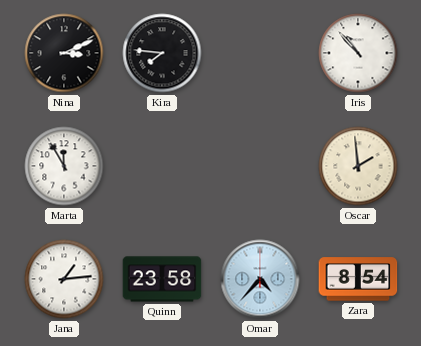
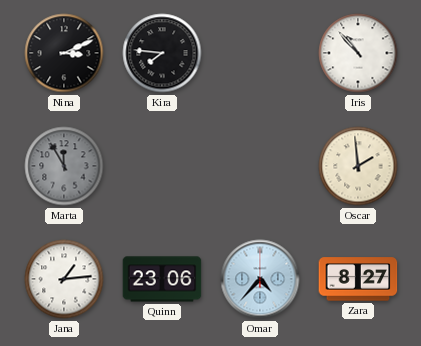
Marta dial: white -> grey
Quinn: 23:58 -> 23:06
Zara: 8:54 -> 8:27
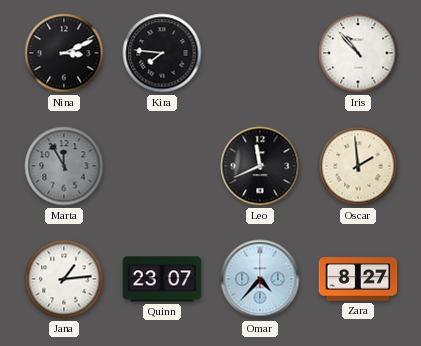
Leo: none -> 11:41
Quinn: 23:06 -> 23:07
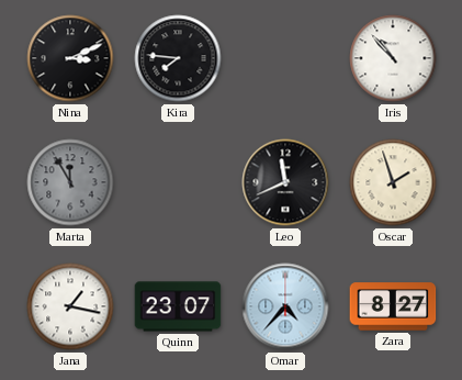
Oscar: 1:59 -> 1:57
Jana: 1:14 -> 1:17
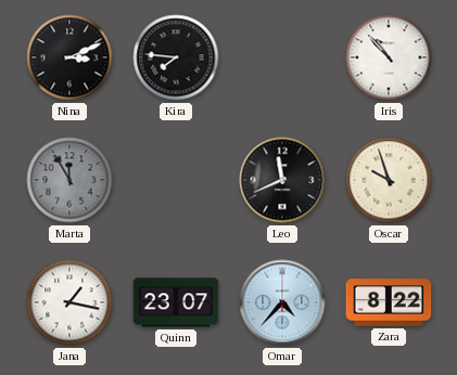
Oscar: 1:57 -> 9:57
Zara: 8:27 -> 8:22
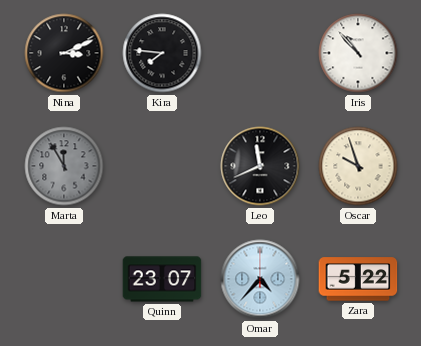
Jana: 1:17 -> none
Zara: 8:22 -> 5:22
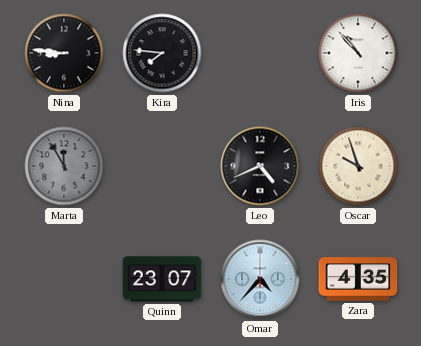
Nina: 3:11 -> 8:46
Leo: 11:41 -> 4:41
Zara: 5:22 -> 4:35
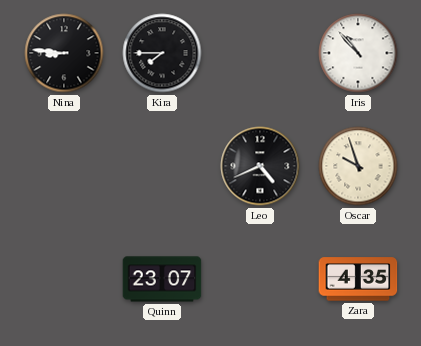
Kira: 7:46 -> 7:45
Marta: 11:55 -> none
Omar: 4:37 -> none
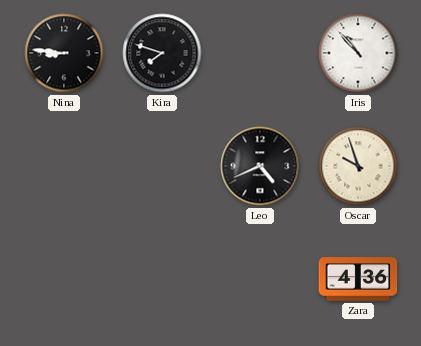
Kira: 7:45 -> 7:48
Quinn: 23:07 -> none
Zara: 4:35 -> 4:36
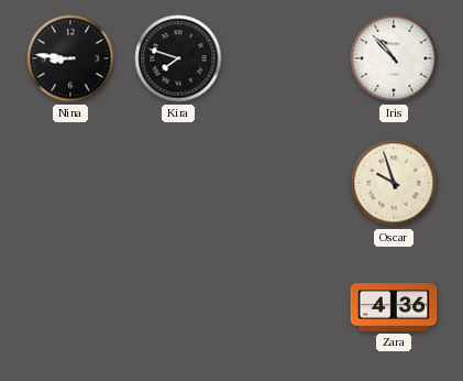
Leo: 4:41 -> none
